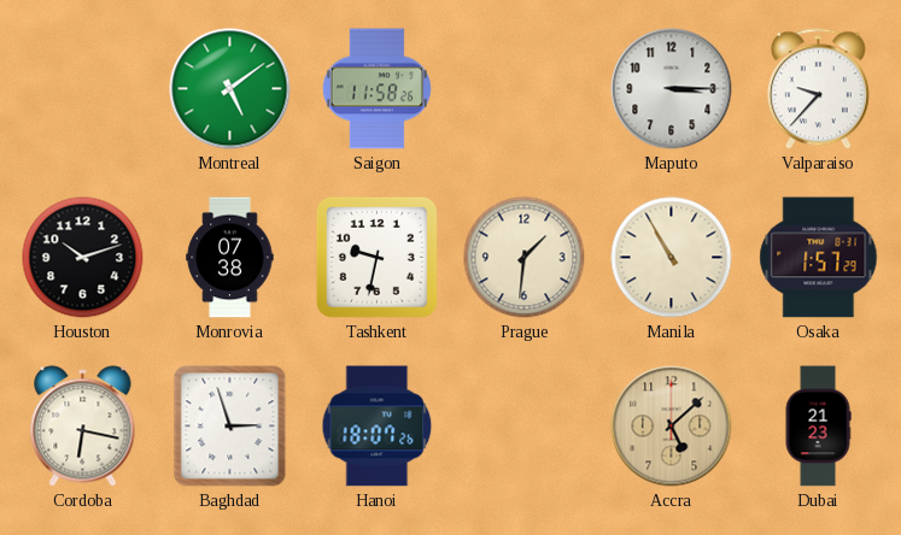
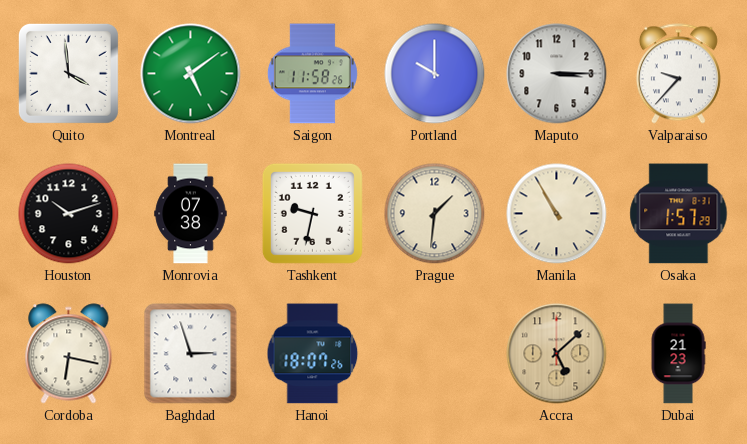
Quito: none -> 3:59
Portland: none -> 10:00
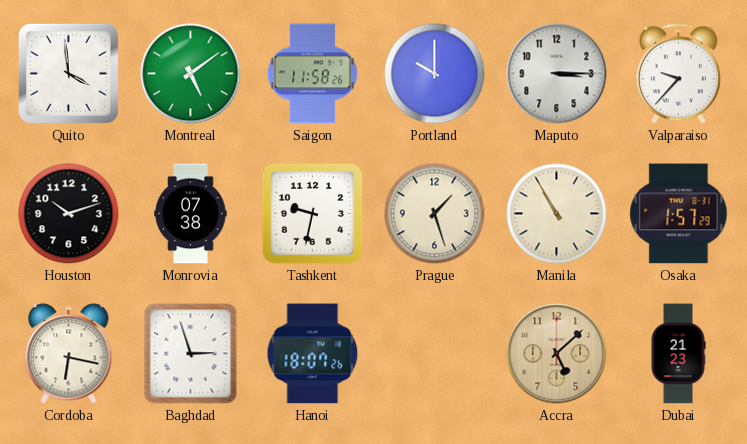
Prague: 1:31 -> 1:27
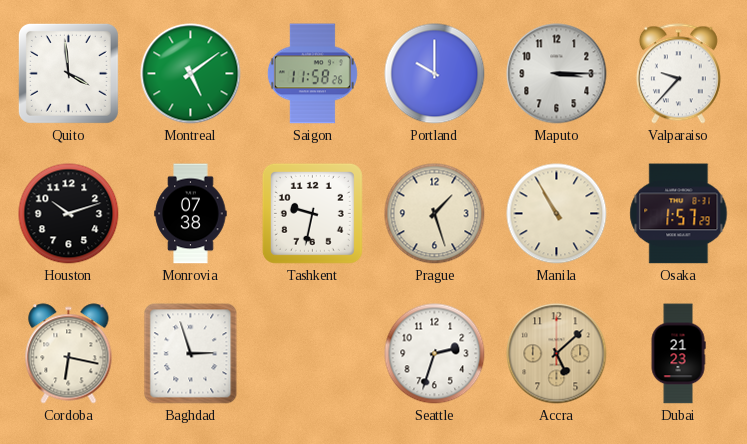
Hanoi: 18:07 -> none
Seattle: none -> 2:33
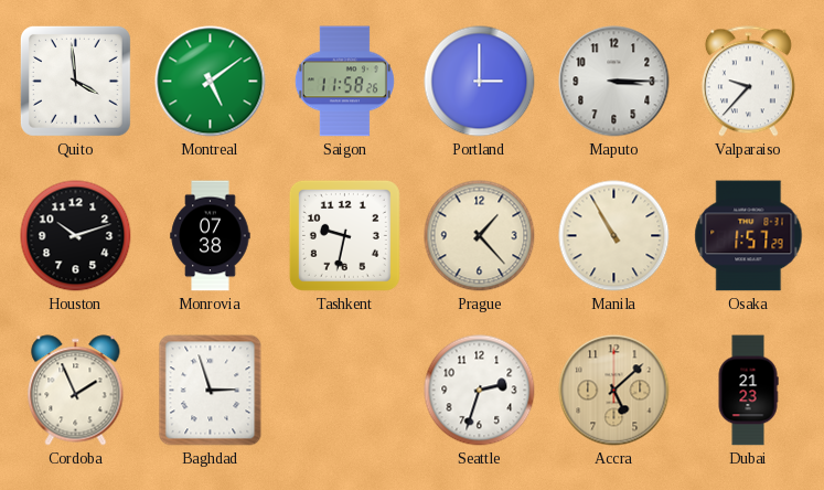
Portland: 10:00 -> 3:00
Prague: 1:27 -> 1:23
Cordoba: 6:17 -> 1:56
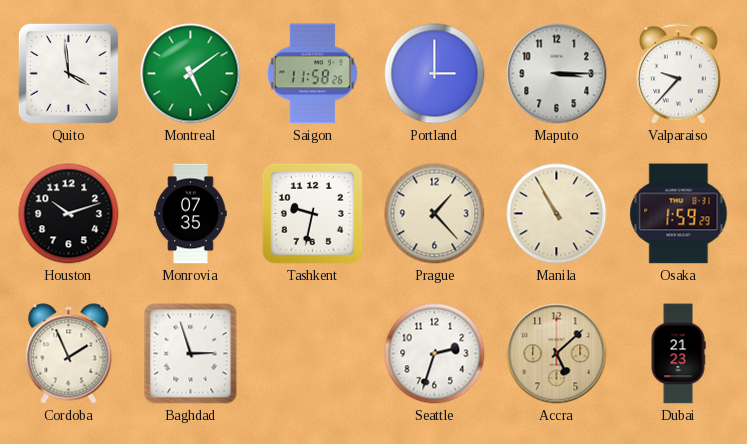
Monrovia: 07:38 -> 07:35
Osaka: 1:57 -> 1:59
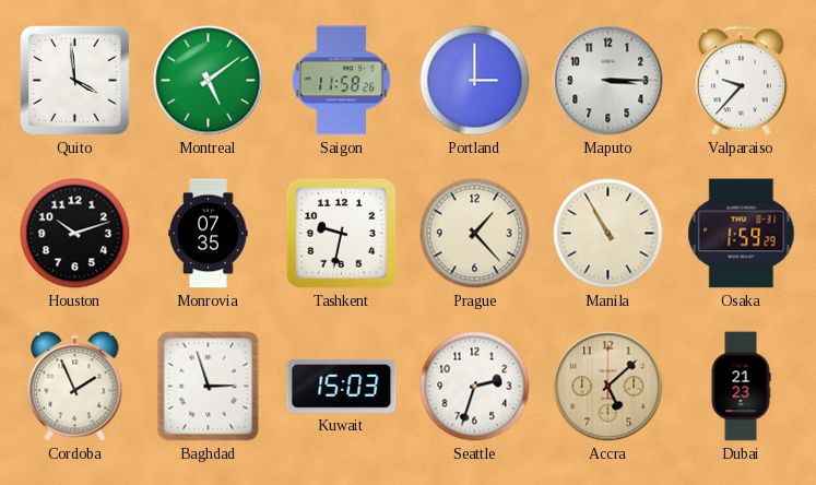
Kuwait: none -> 15:03
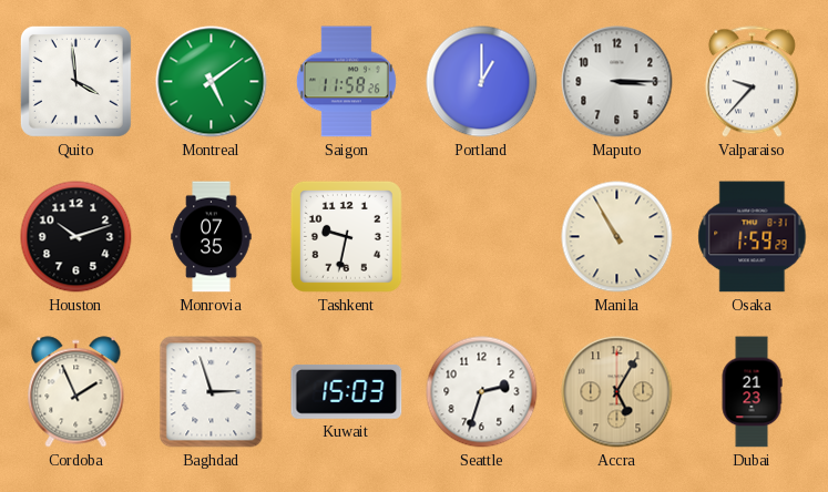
Portland: 3:00 -> 1:00
Prague: 1:23 -> none
Accra: 5:08 -> 5:05
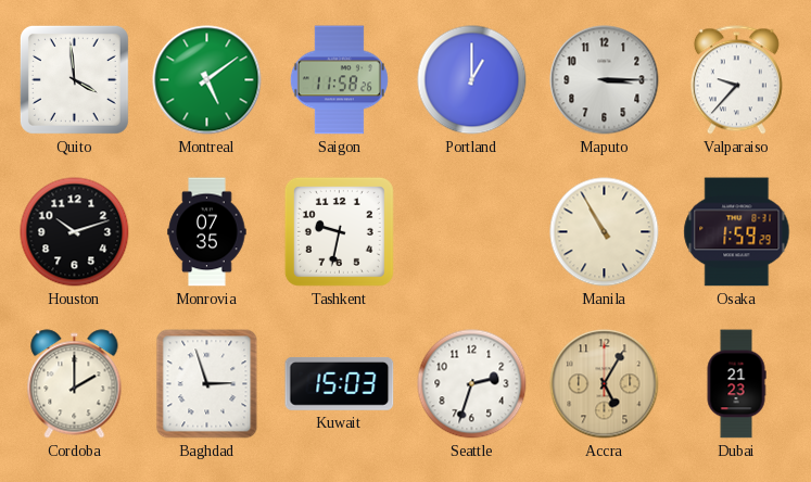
Cordoba: 1:56 -> 2:00
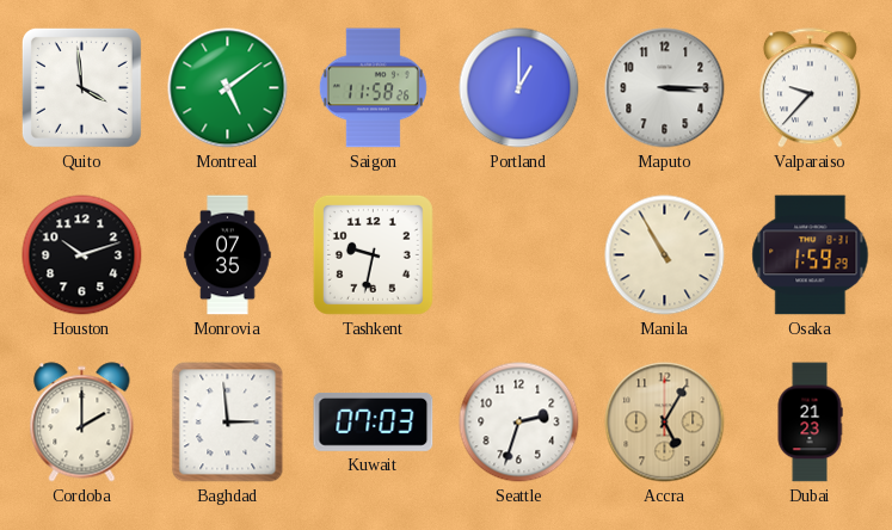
Baghdad: 2:57 -> 2:59
Kuwait: 15:03 -> 07:03
